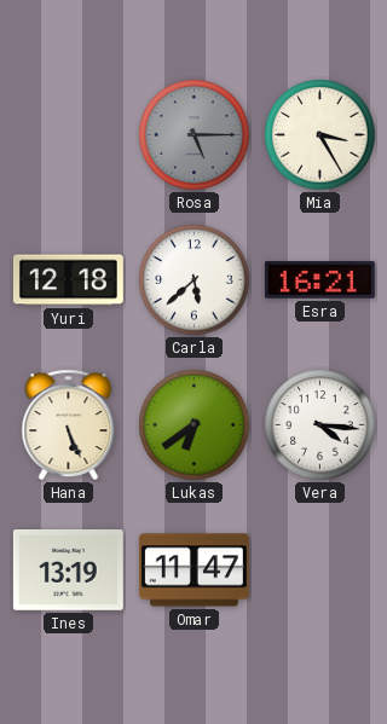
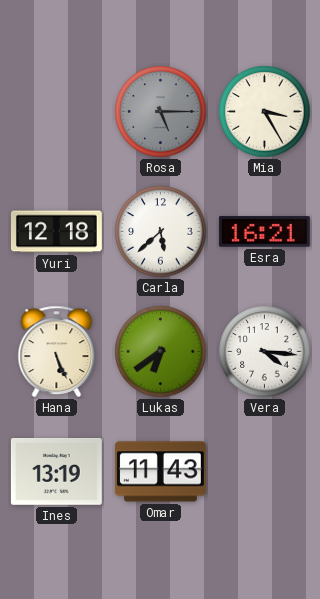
Omar: 11:47 -> 11:43
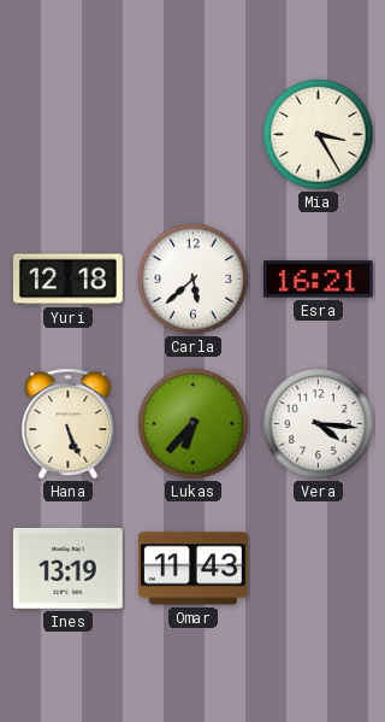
Rosa: 5:15 -> none
Lukas: 6:39 -> 6:37
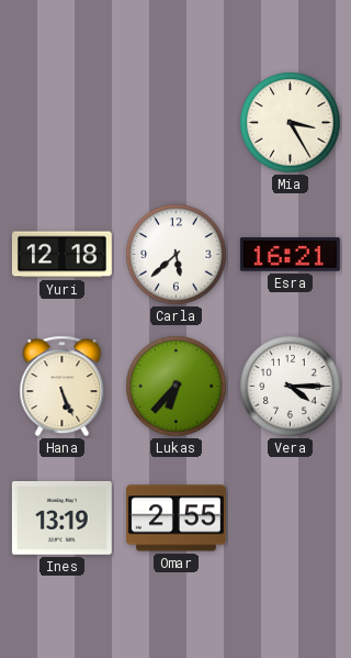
Vera: 4:16 -> 4:15
Omar: 11:43 -> 2:55
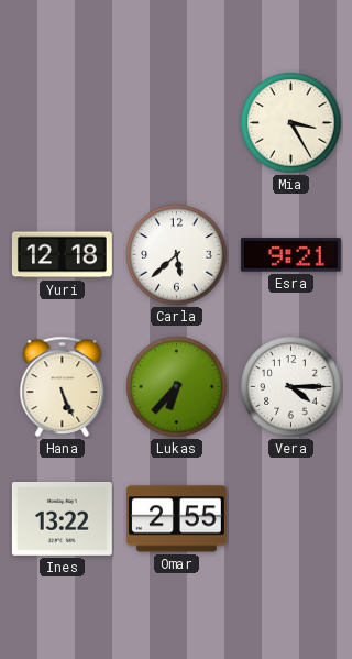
Esra: 16:21 -> 9:21
Ines: 13:19 -> 13:22
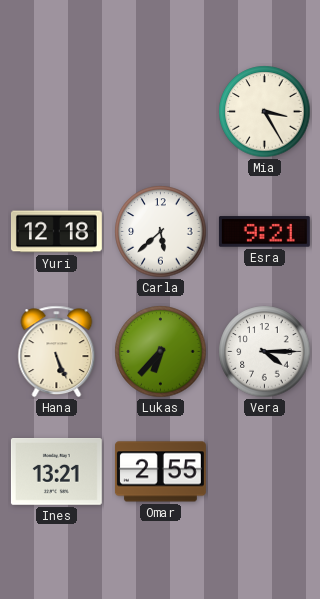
Ines: 13:22 -> 13:21
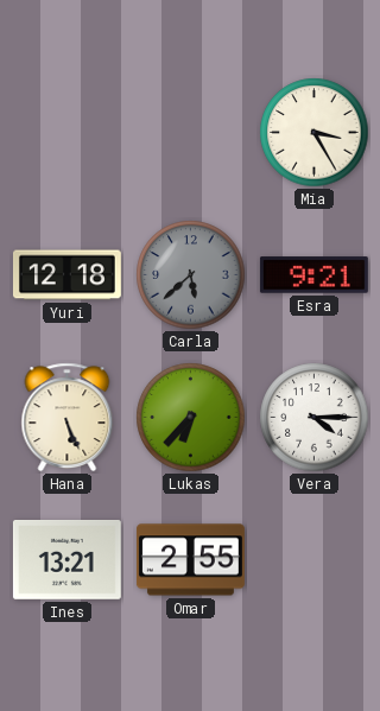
Carla dial: white -> grey
